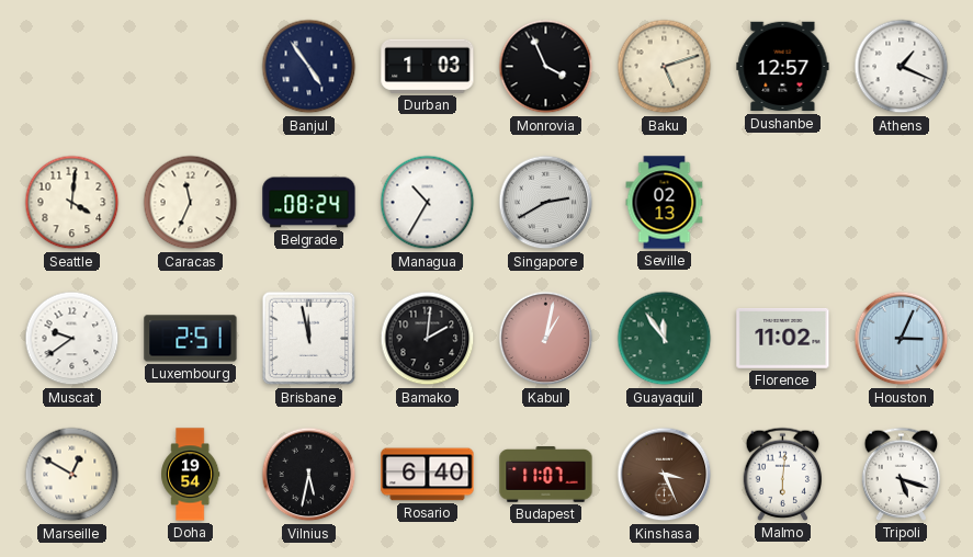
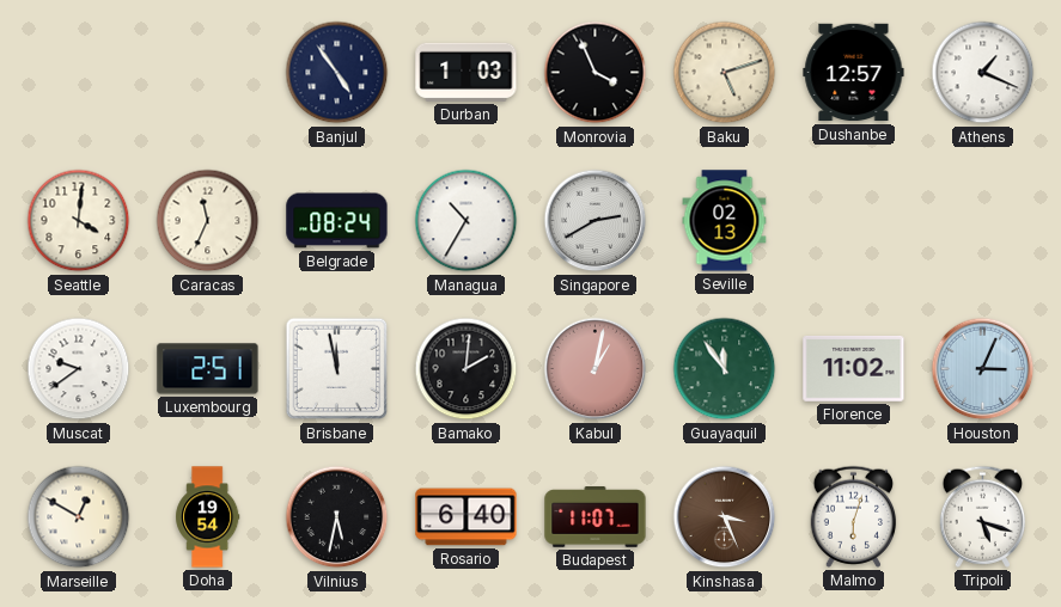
Malmo: 6:01 -> 6:03
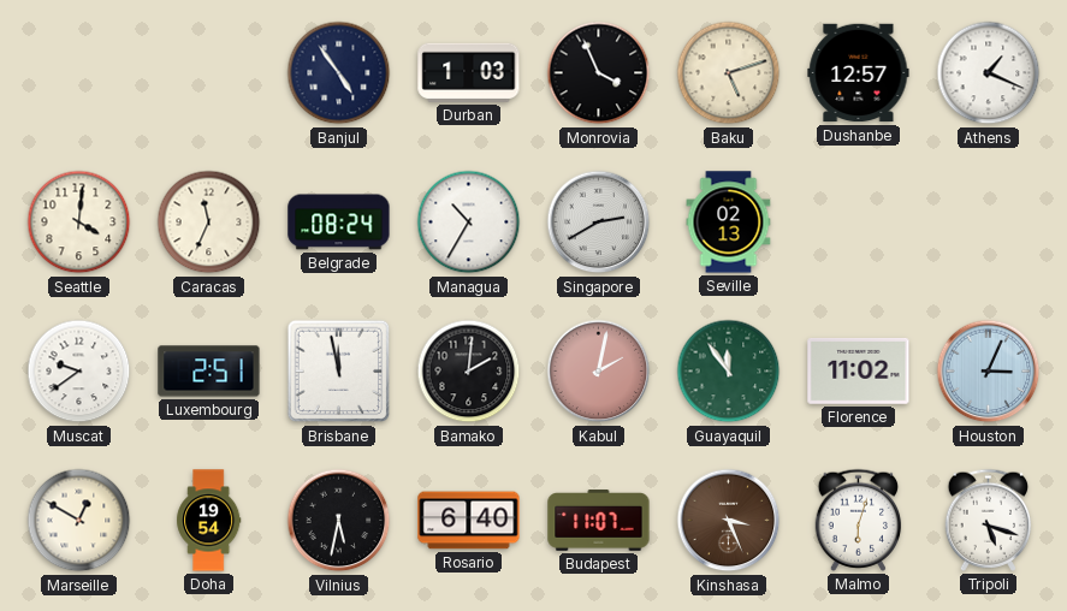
Kabul: 1:02 -> 2:02
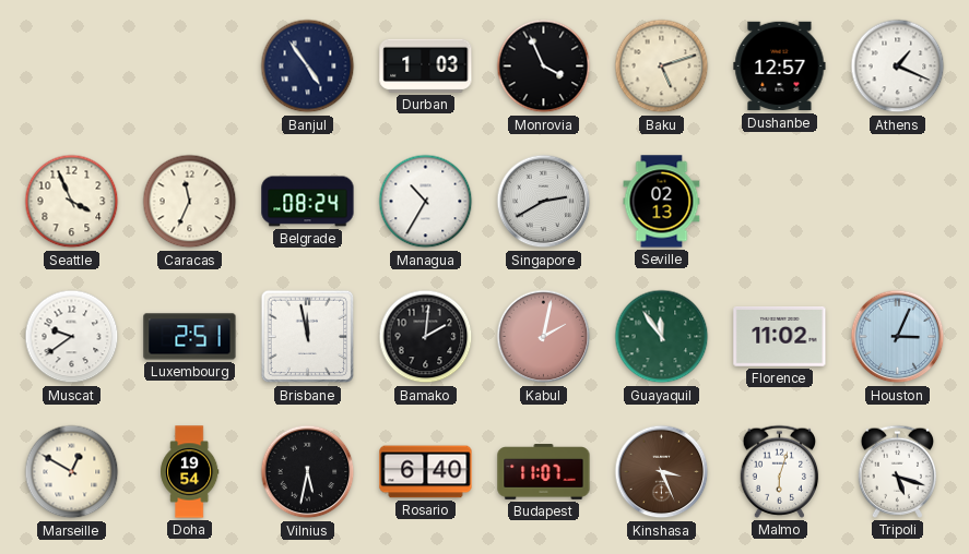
Seattle: 4:01 -> 3:56
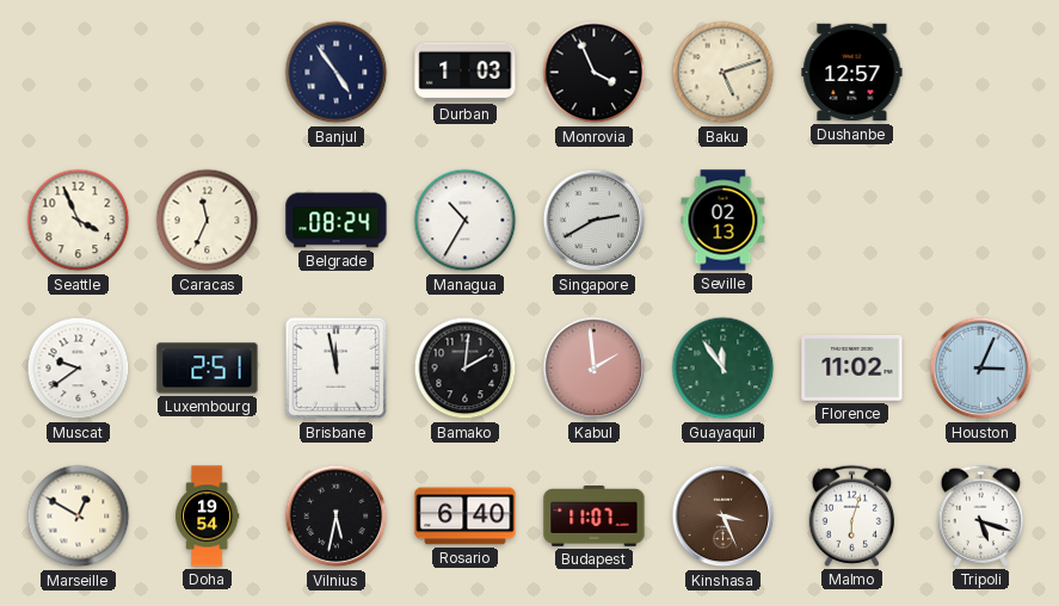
Athens: 1:19 -> none
Kabul: 2:02 -> 1:59
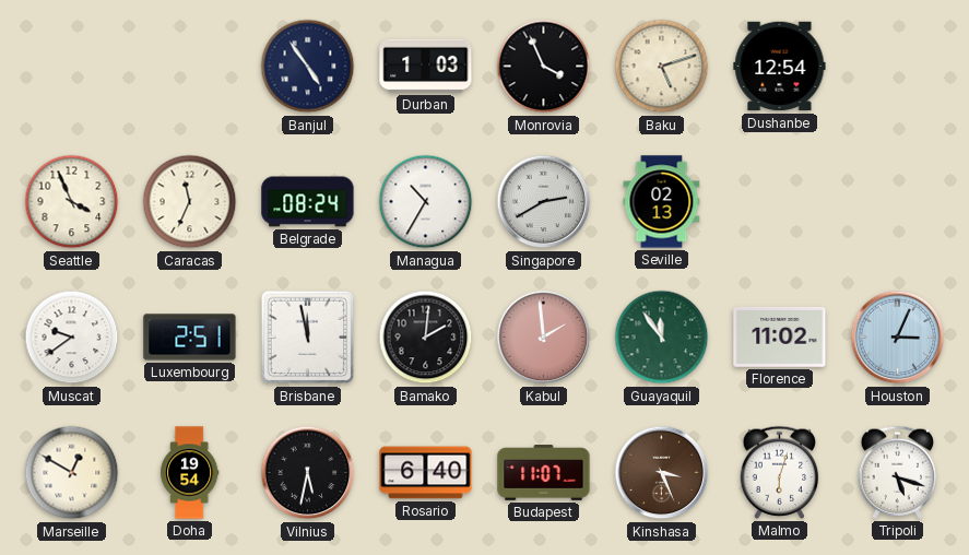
Dushanbe: 12:57 -> 12:54
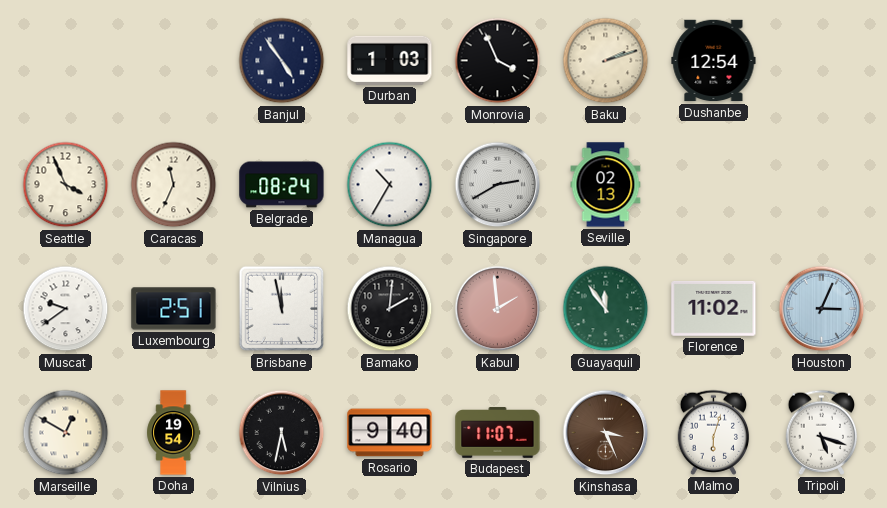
Baku: 5:12 -> 2:12
Rosario: 6:40 -> 9:40
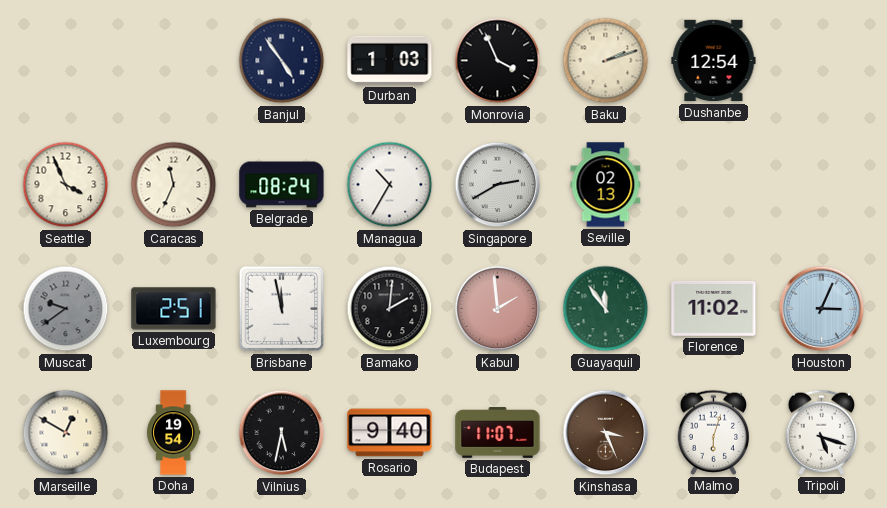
Muscat dial: white -> grey
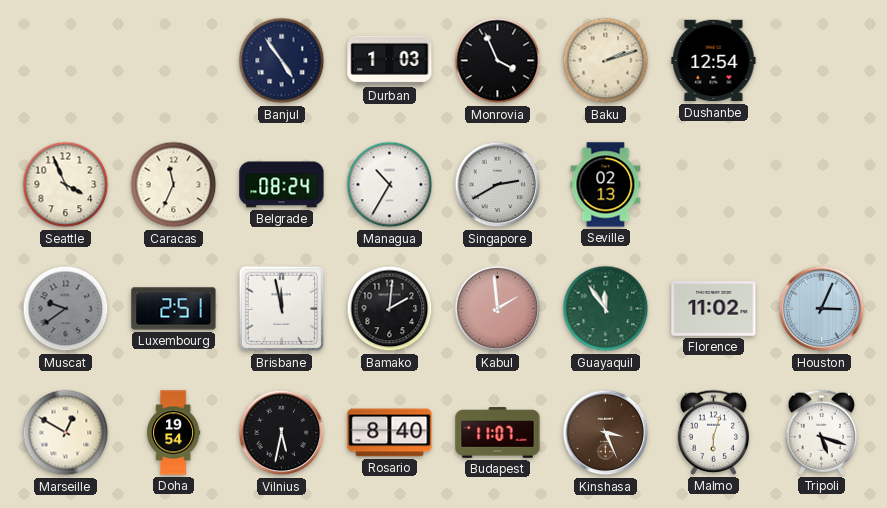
Rosario: 9:40 -> 8:40
